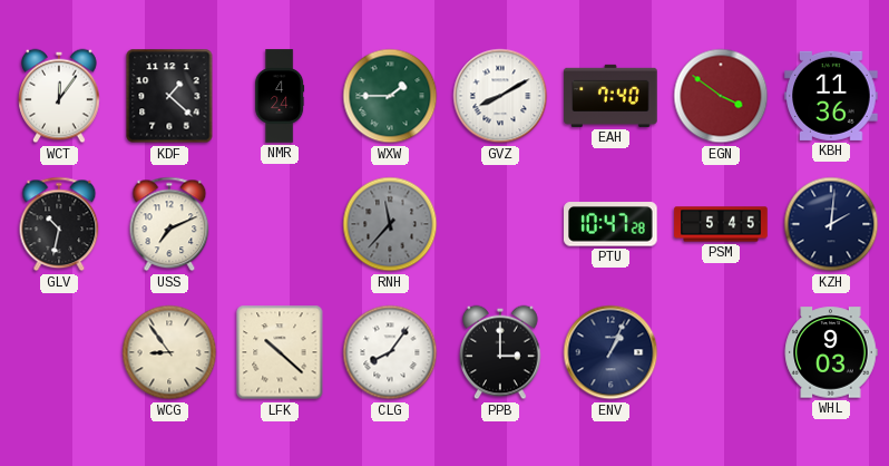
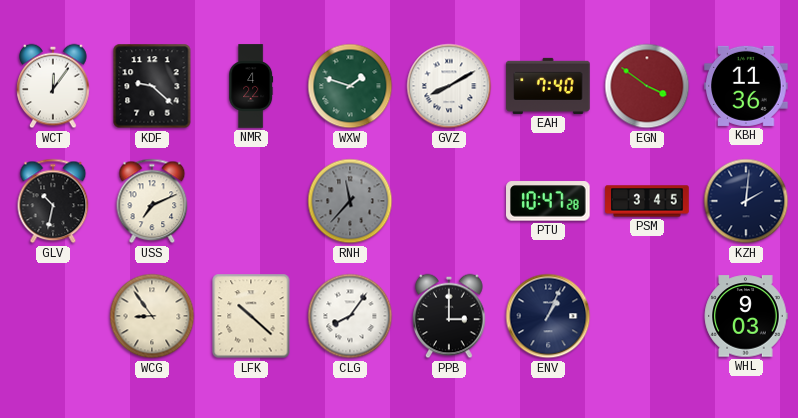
KDF: 1:22 -> 9:22
NMR: 4:24 -> 4:22
WXW: 1:45 -> 1:48
PSM: 5:45 -> 3:45
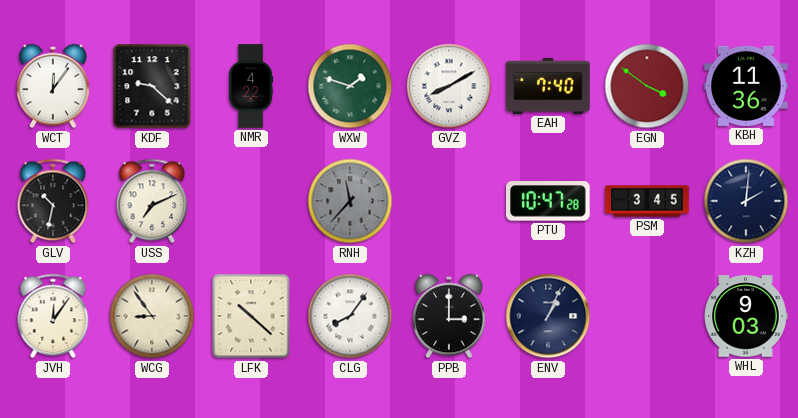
JVH: none -> 12:06
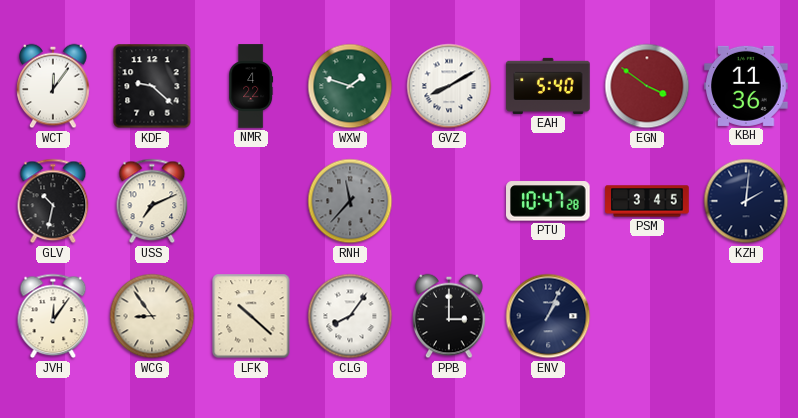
EAH: 7:40 -> 5:40
WHL: 9:03 -> none
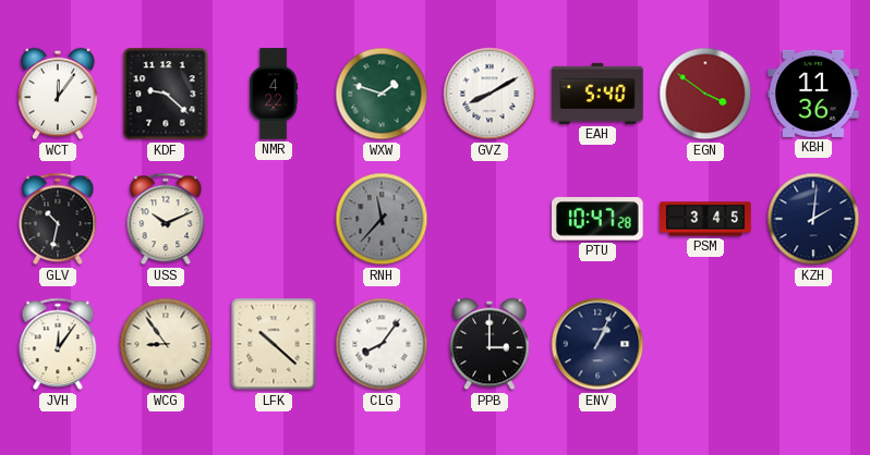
USS: 7:11 -> 10:11
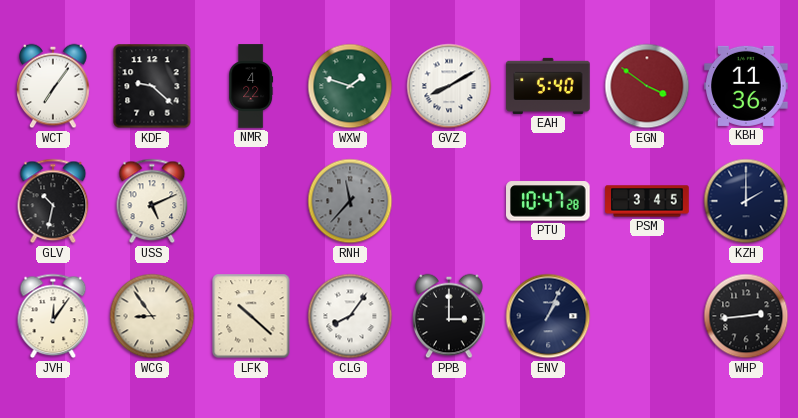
WCT: 12:06 -> 7:06
USS: 10:11 -> 5:11
KZH: 2:01 -> 2:00
WHP: none -> 2:44
